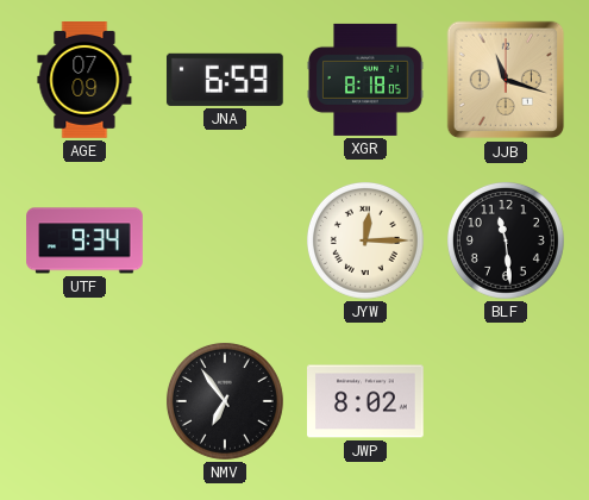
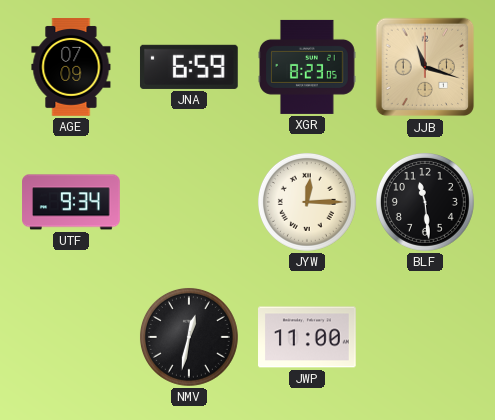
XGR: 8:18 -> 8:23
NMV: 6:54 -> 12:32
JWP: 8:02 -> 11:00
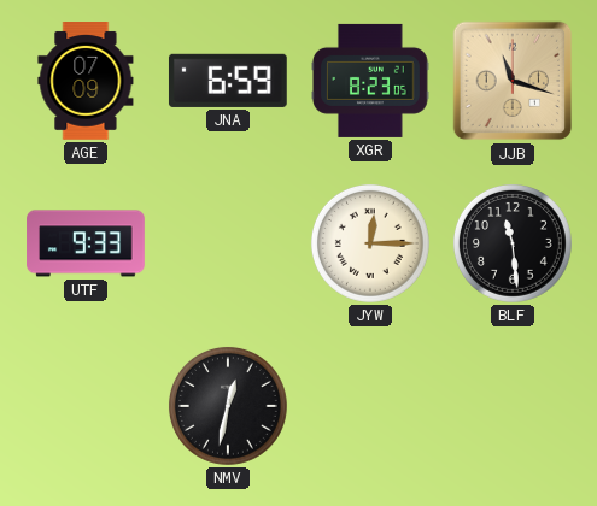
UTF: 9:34 -> 9:33
JWP: 11:00 -> none
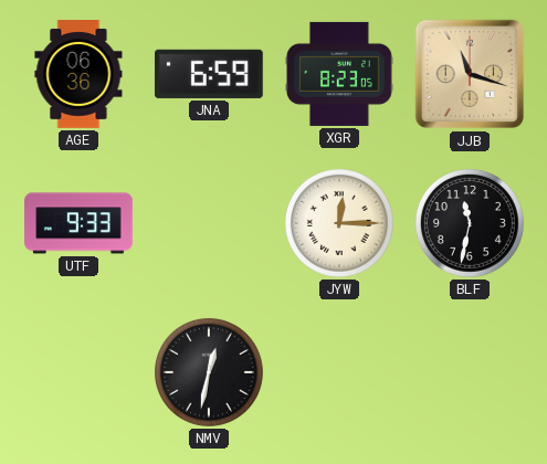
AGE: 07:09 -> 06:36
BLF: 11:29 -> 11:32
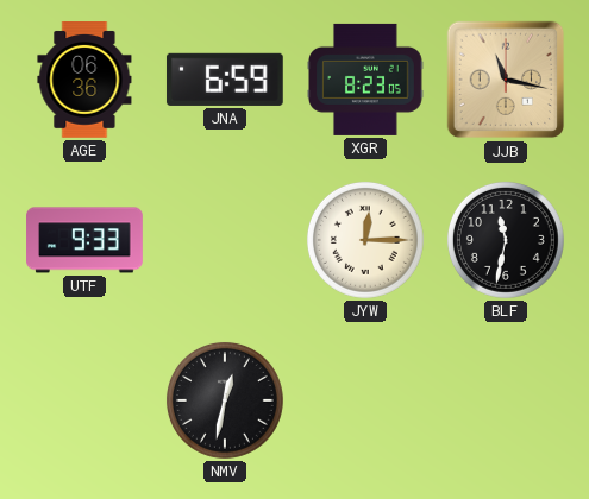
JJB: 11:18 -> 11:17
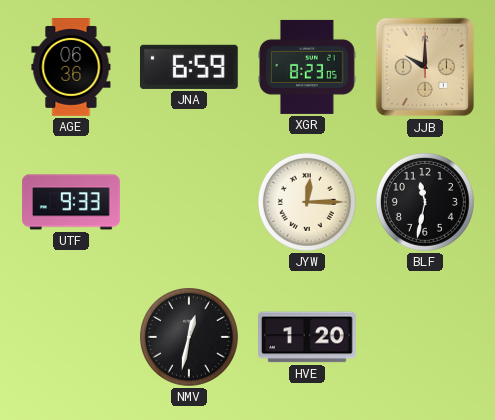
JJB: 11:17 -> 10:00
HVE: none -> 1:20
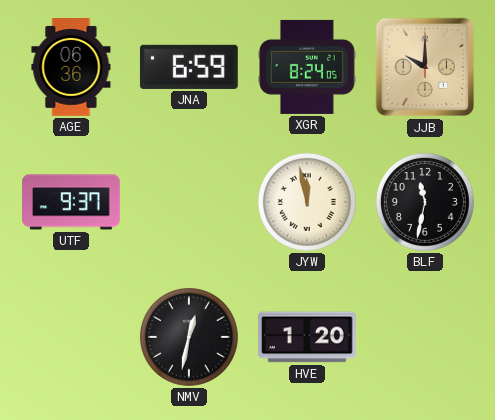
XGR: 8:23 -> 8:24
UTF: 9:33 -> 9:37
JYW: 12:15 -> 11:58
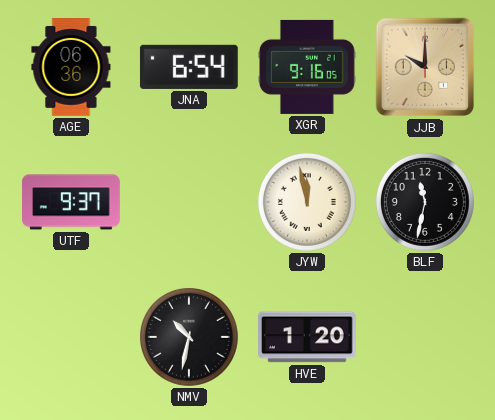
JNA: 6:59 -> 6:54
XGR: 8:24 -> 9:16
NMV: 12:32 -> 10:32
